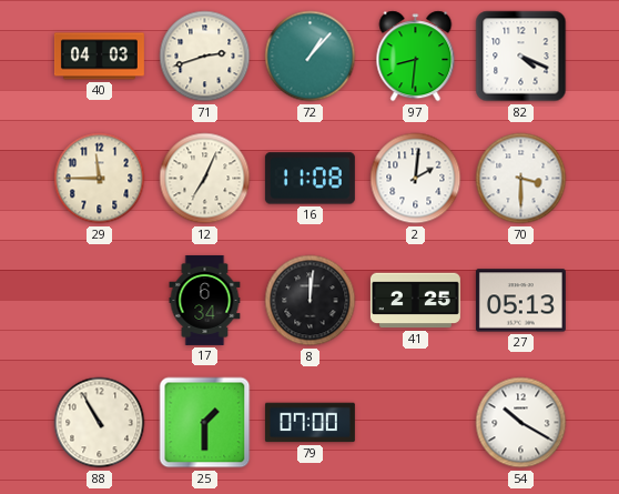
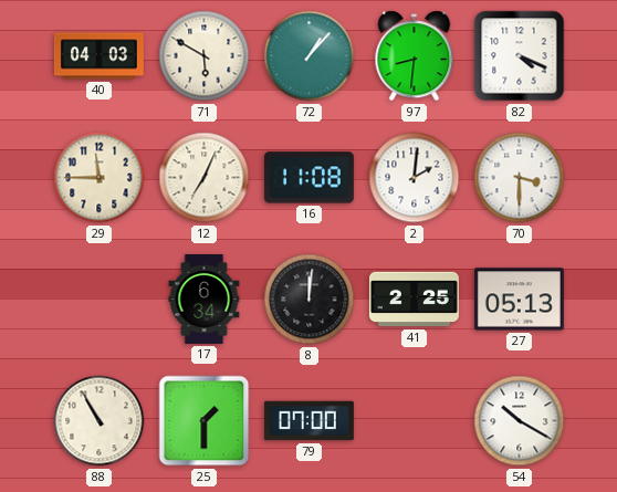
71: 2:42 -> 5:50
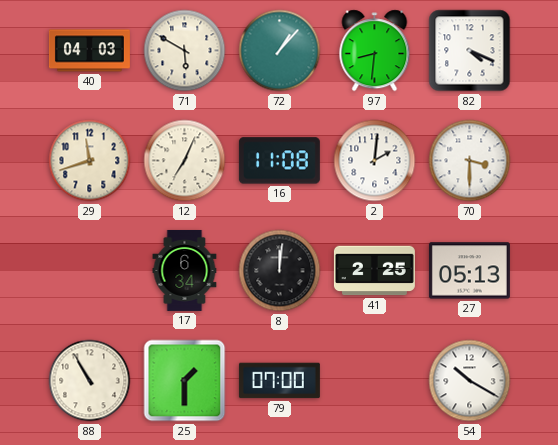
29: 11:45 -> 11:42
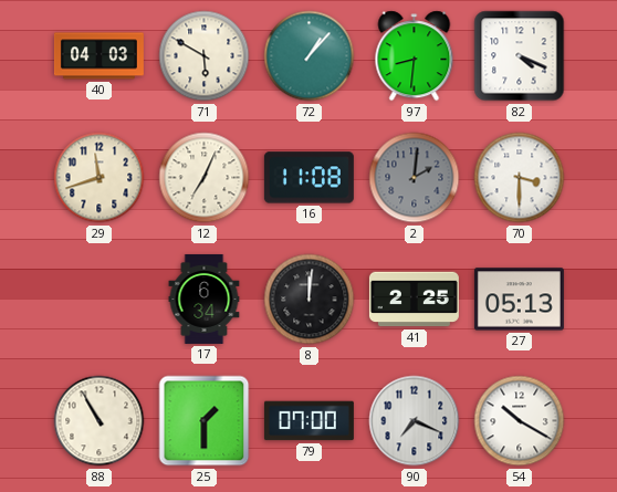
2 dial: white -> grey
90: none -> 7:19
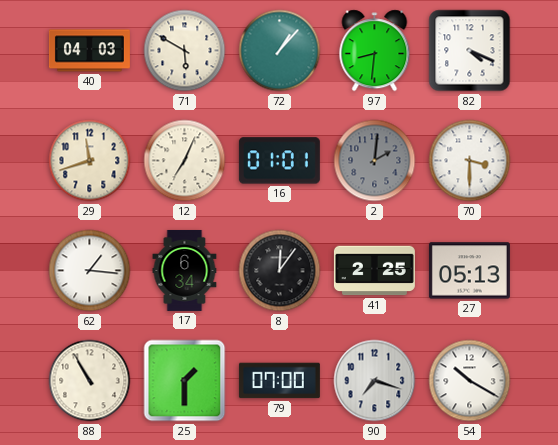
16: 11:08 -> 01:01
62: none -> 1:16
8: 12:01 -> 12:06
90: 7:19 -> 7:18
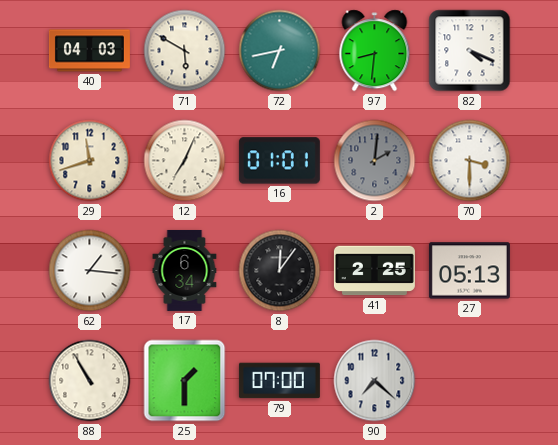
72: 1:07 -> 6:43
90: 7:18 -> 7:22
54: 10:20 -> none
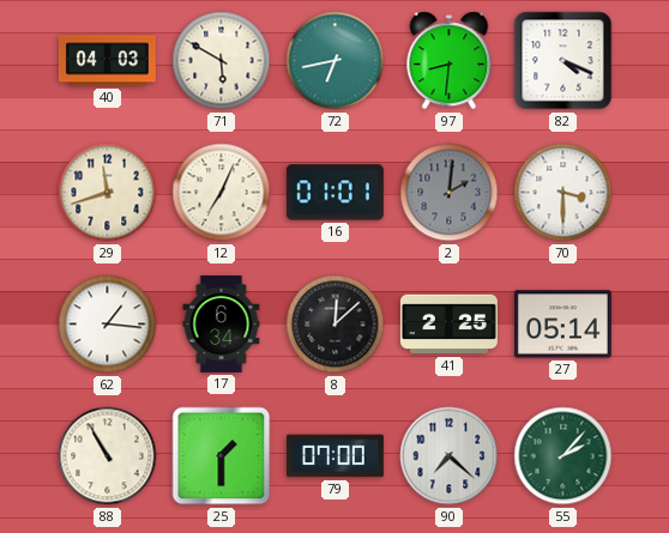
8: 12:06 -> 12:08
27: 05:13 -> 05:14
55: none -> 2:07
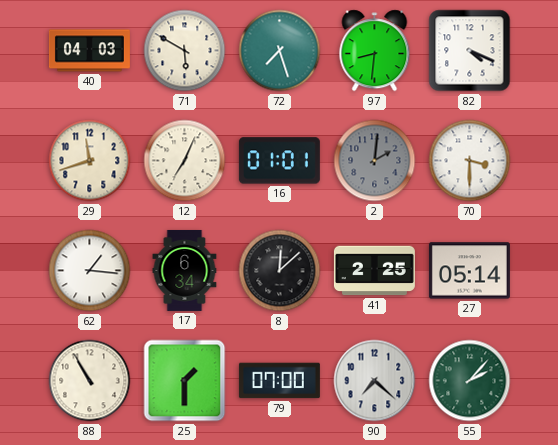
72: 6:43 -> 7:27
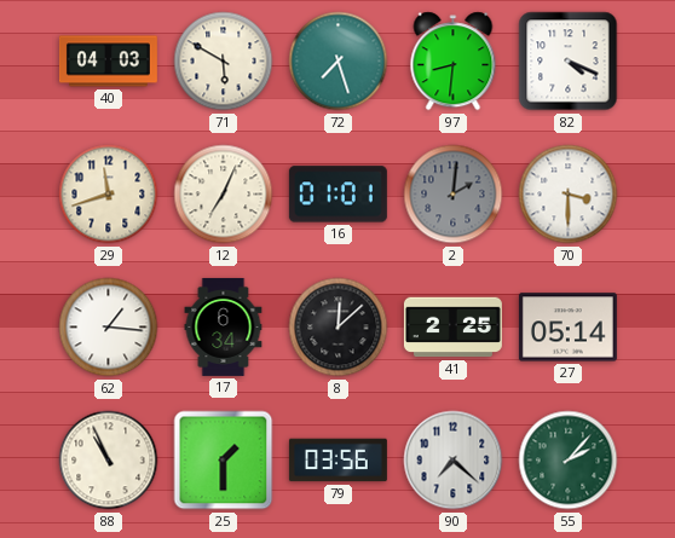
88: 10:55 -> 10:56
79: 07:00 -> 03:56
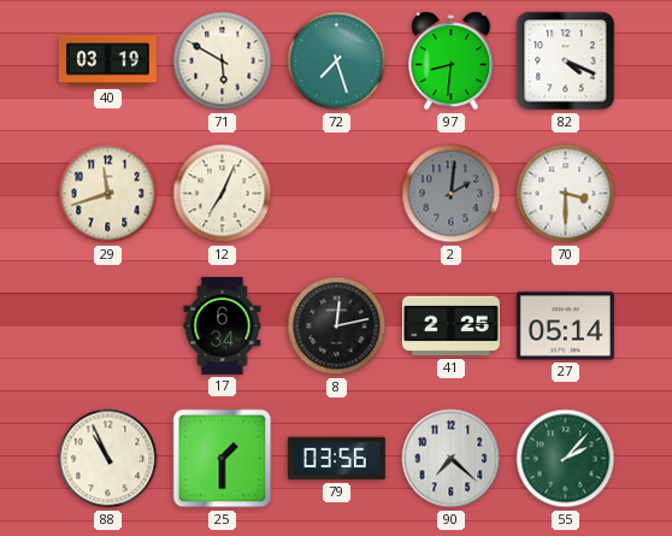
40: 04:03 -> 03:19
16: 01:01 -> none
62: 1:16 -> none
8: 12:08 -> 12:13
